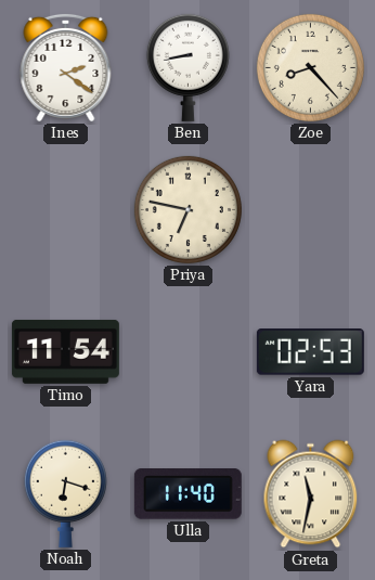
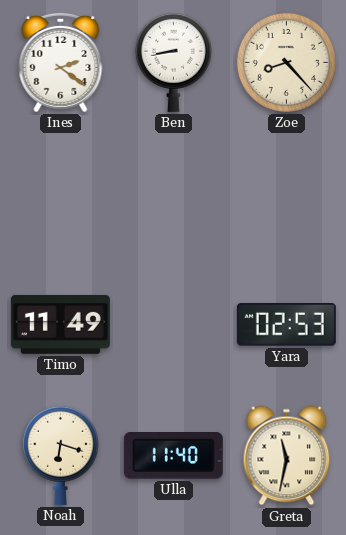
Priya: 6:47 -> none
Timo: 11:54 -> 11:49
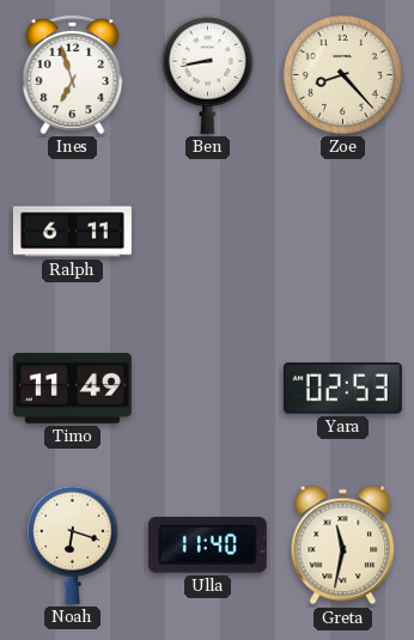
Ines: 2:21 -> 6:57
Ralph: none -> 6:11
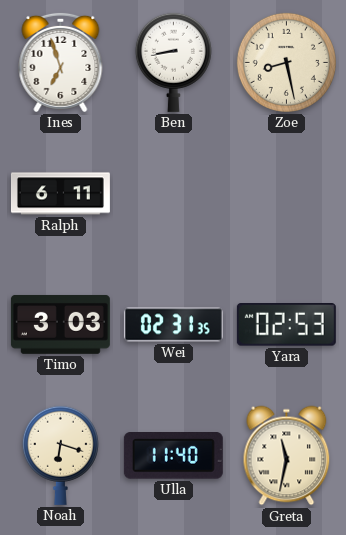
Zoe: 8:23 -> 8:28
Timo: 11:49 -> 3:03
Wei: none -> 02:31
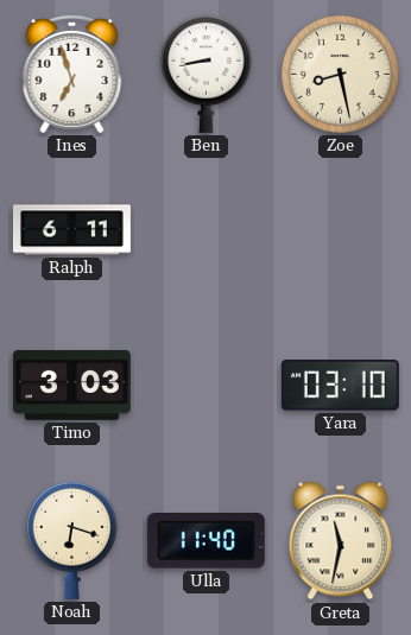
Wei: 02:31 -> none
Yara: 02:53 -> 03:10
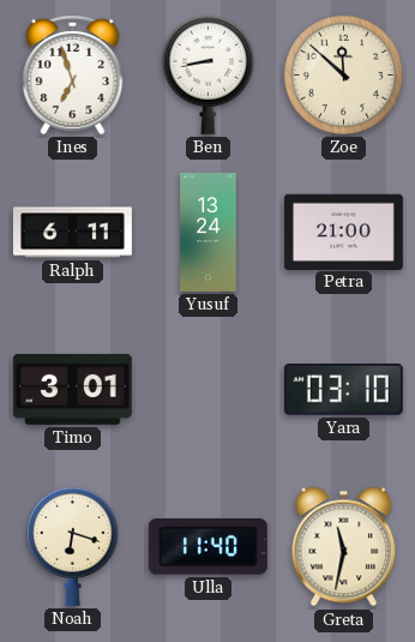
Zoe: 8:28 -> 11:52
Yusuf: none -> 13:24
Petra: none -> 21:00
Timo: 3:03 -> 3:01
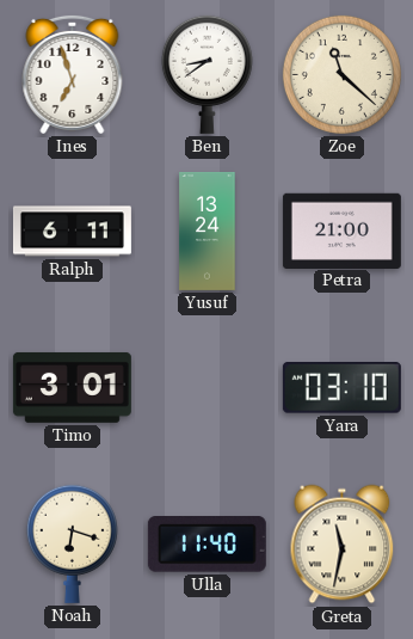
Ben: 8:43 -> 8:39
Zoe: 11:52 -> 11:22
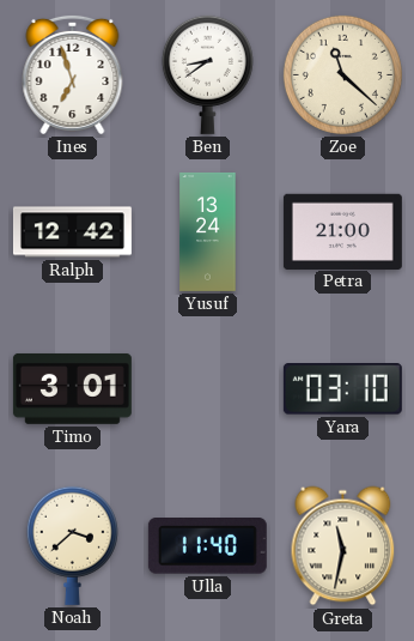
Ralph: 6:11 -> 12:42
Noah: 6:18 -> 3:38
